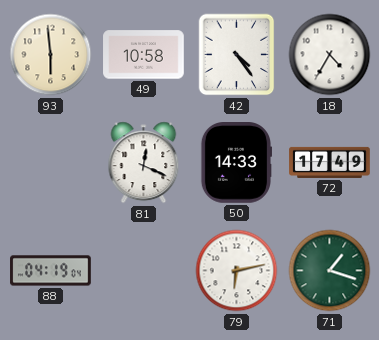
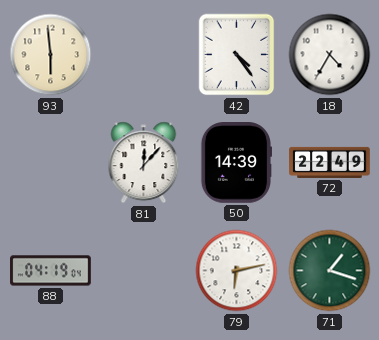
49: 10:58 -> none
81: 12:19 -> 12:07
50: 14:33 -> 14:39
72: 17:49 -> 22:49
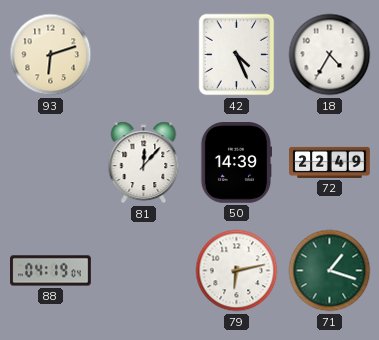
93: 5:59 -> 6:12
42: 4:24 -> 4:26
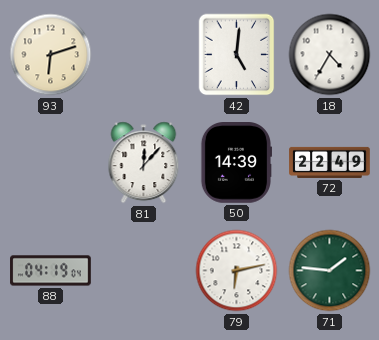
42: 4:26 -> 5:01
71: 1:18 -> 1:46
